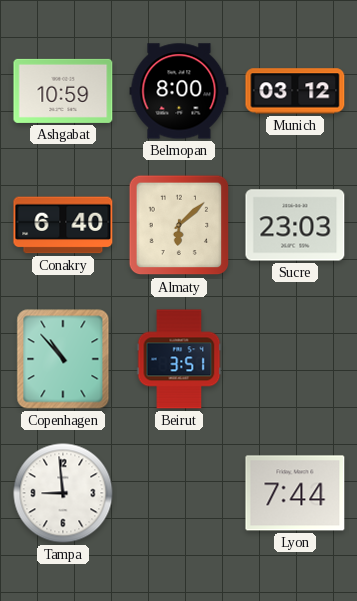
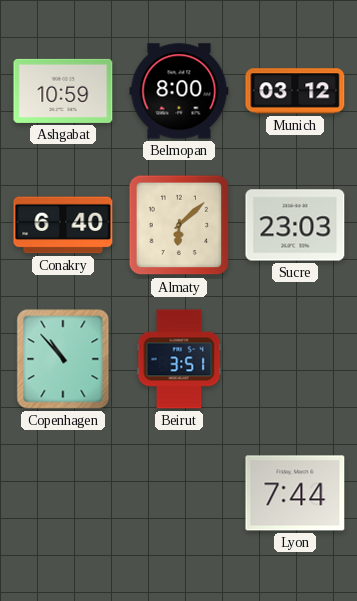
Tampa: 8:59 -> none
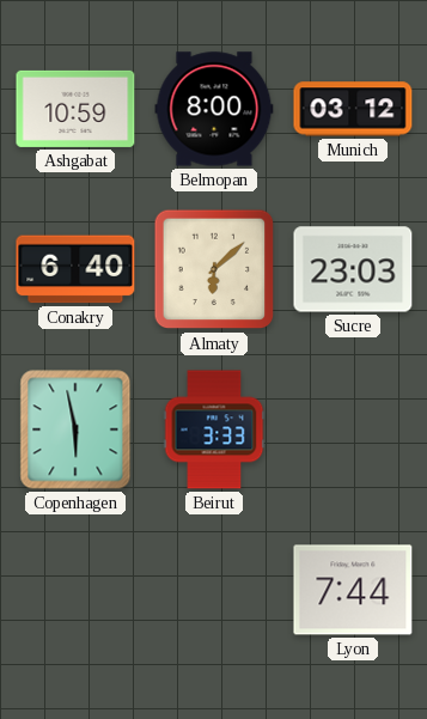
Copenhagen: 10:53 -> 5:58
Beirut: 3:51 -> 3:33
